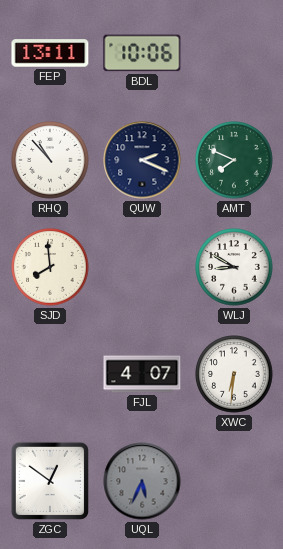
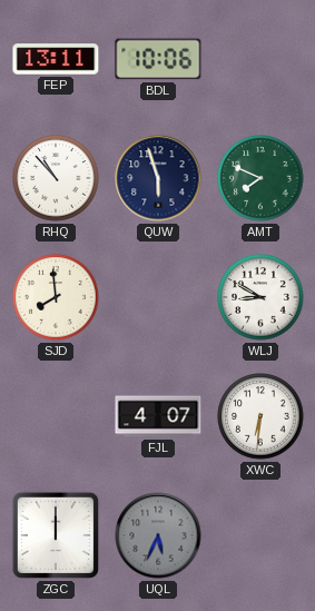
QUW: 2:19 -> 5:57
ZGC: 12:51 -> 12:00
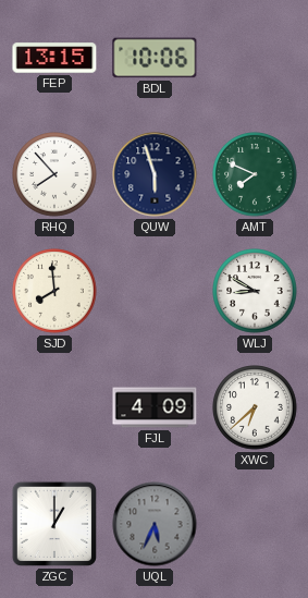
FEP: 13:11 -> 13:15
RHQ: 10:53 -> 7:53
FJL: 4:07 -> 4:09
XWC: 6:31 -> 6:38
ZGC: 12:00 -> 1:00
